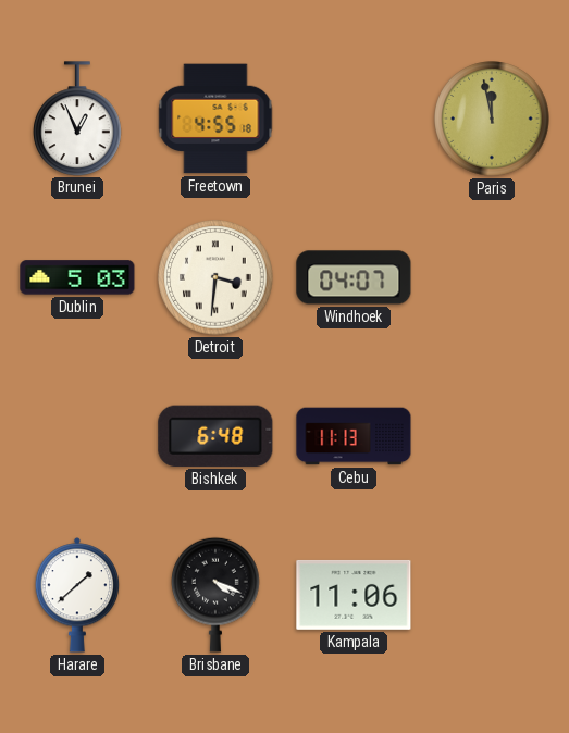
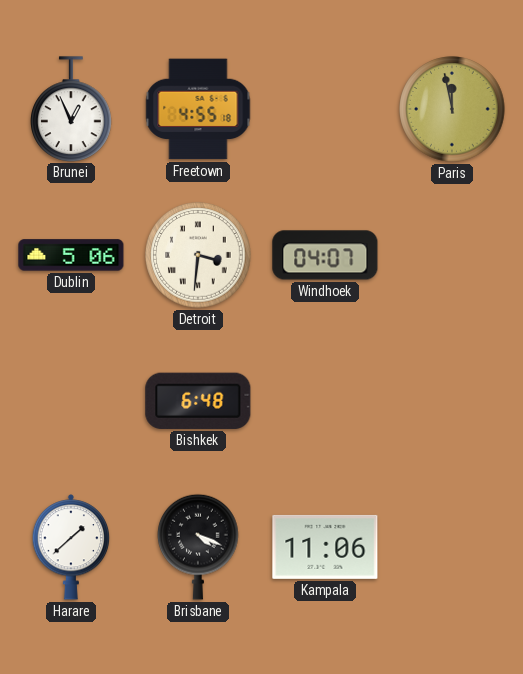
Dublin: 5:03 -> 5:06
Cebu: 11:13 -> none
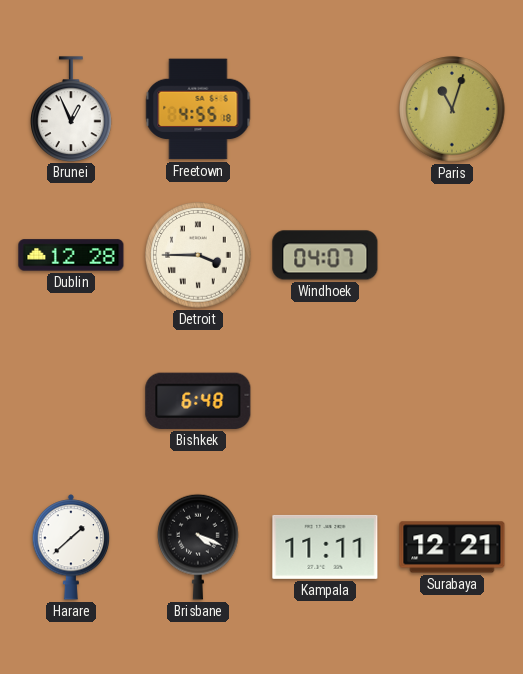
Paris: 11:58 -> 11:03
Dublin: 5:06 -> 12:28
Detroit: 3:31 -> 3:45
Kampala: 11:06 -> 11:11
Surabaya: none -> 12:21
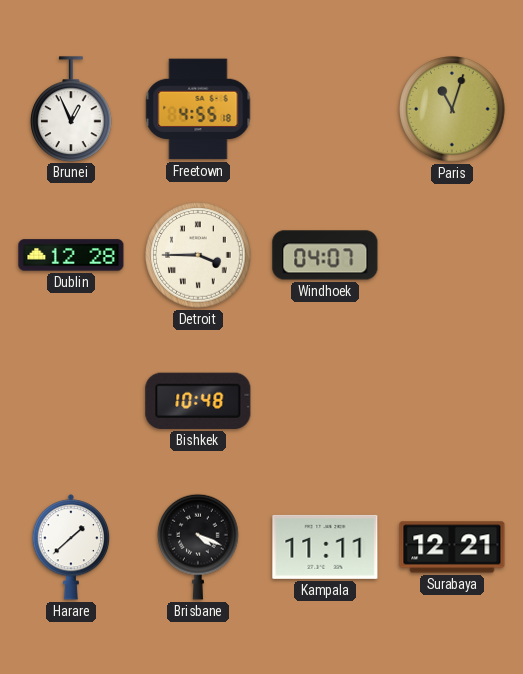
Bishkek: 6:48 -> 10:48
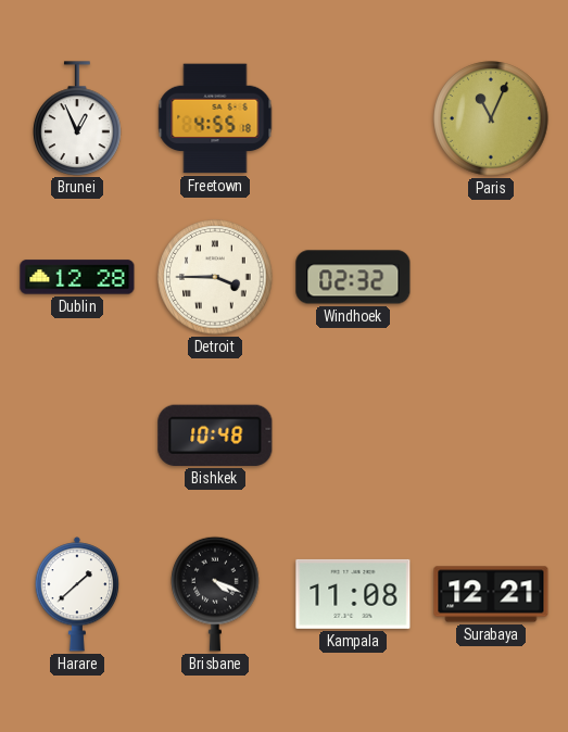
Paris: 11:03 -> 11:04
Windhoek: 04:07 -> 02:32
Kampala: 11:11 -> 11:08
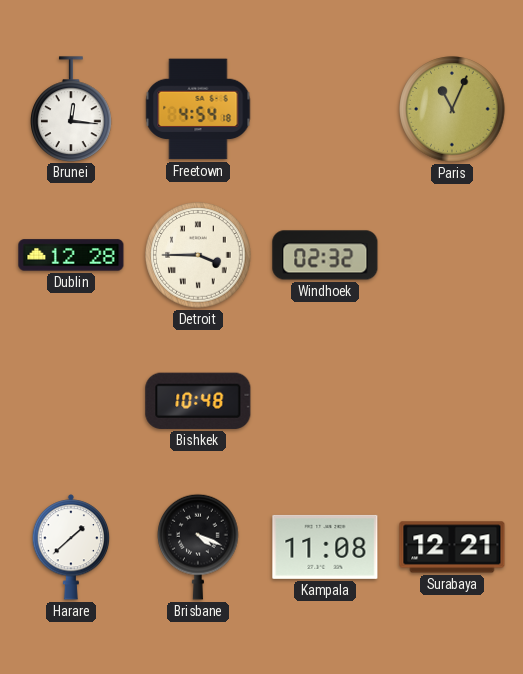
Brunei: 12:56 -> 12:16
Freetown: 4:55 -> 4:54
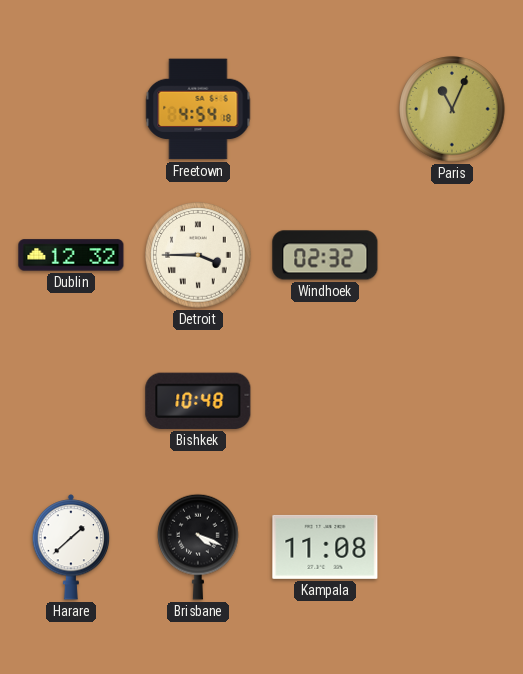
Brunei: 12:16 -> none
Dublin: 12:28 -> 12:32
Surabaya: 12:21 -> none
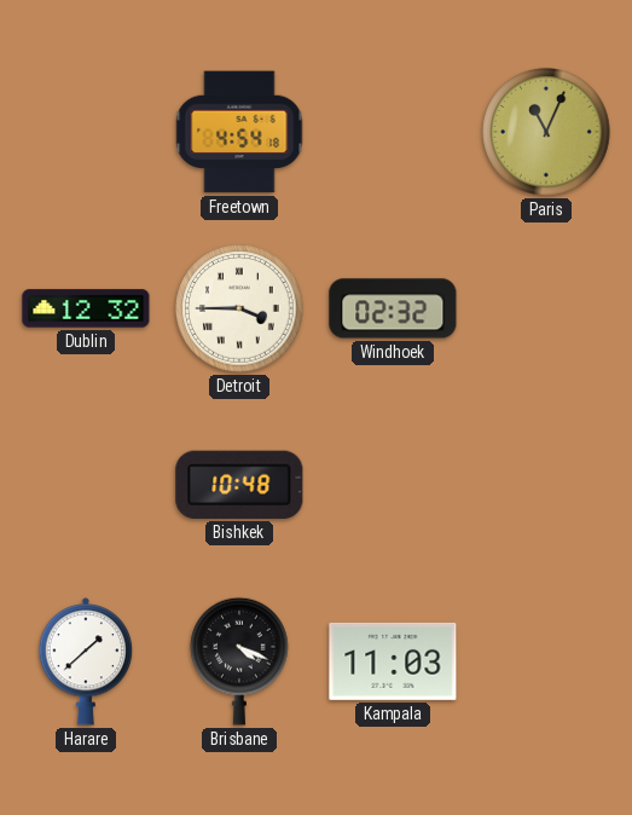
Kampala: 11:08 -> 11:03
